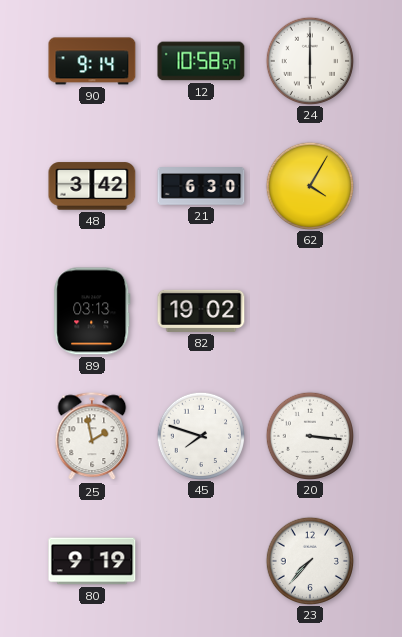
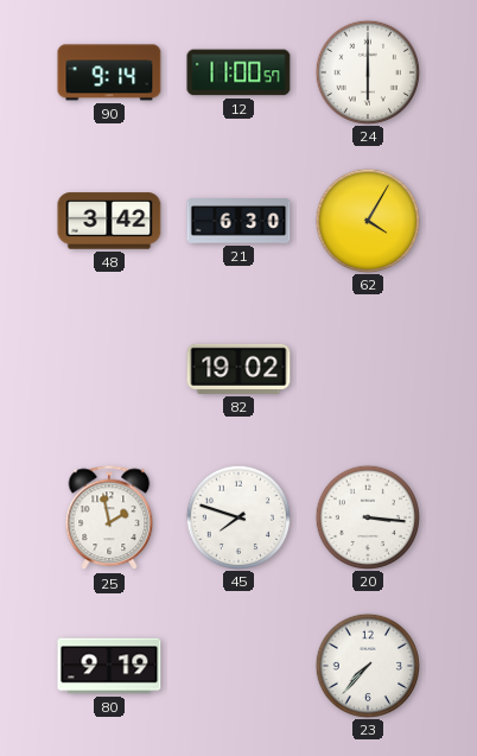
12: 10:58 -> 11:00
89: 03:13 -> none
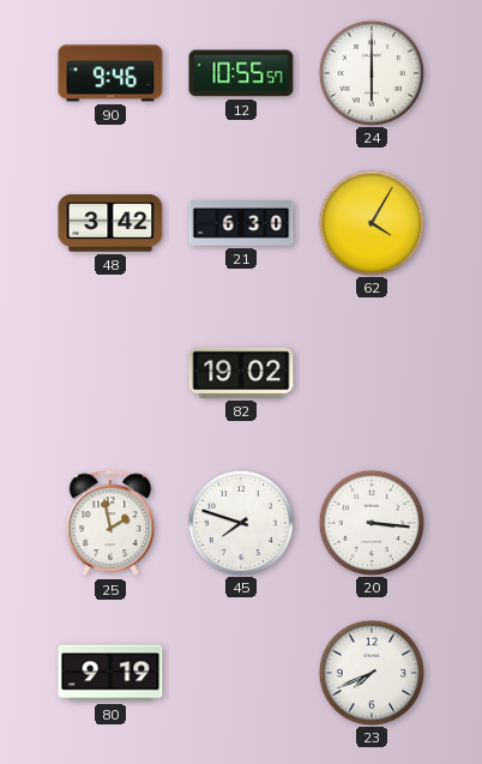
90: 9:14 -> 9:46
12: 11:00 -> 10:55
23: 7:37 -> 7:41
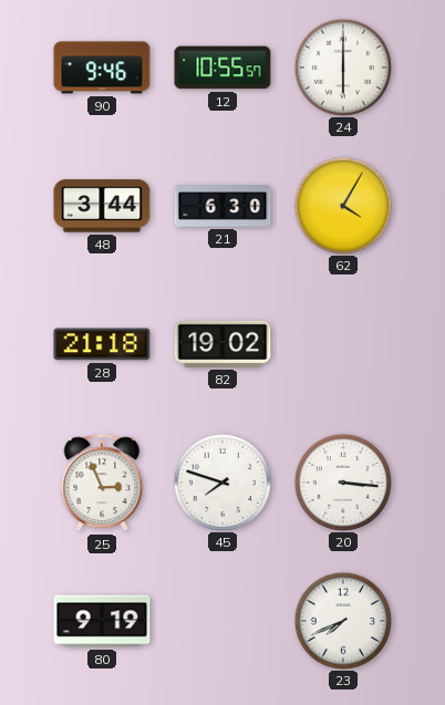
48: 3:42 -> 3:44
28: none -> 21:18
25: 1:58 -> 2:56
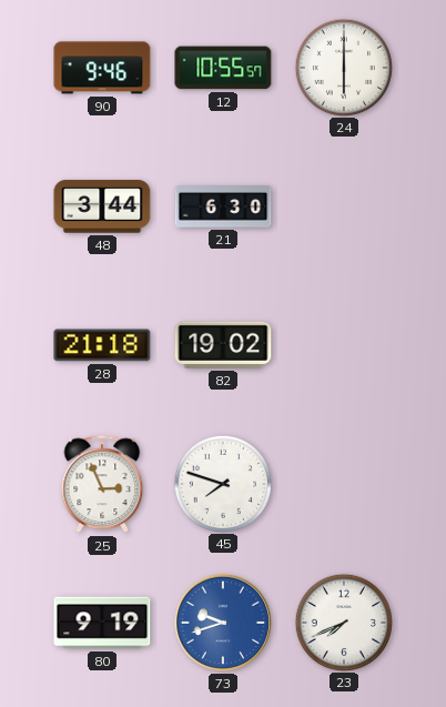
62: 4:05 -> none
20: 3:16 -> none
73: none -> 9:42
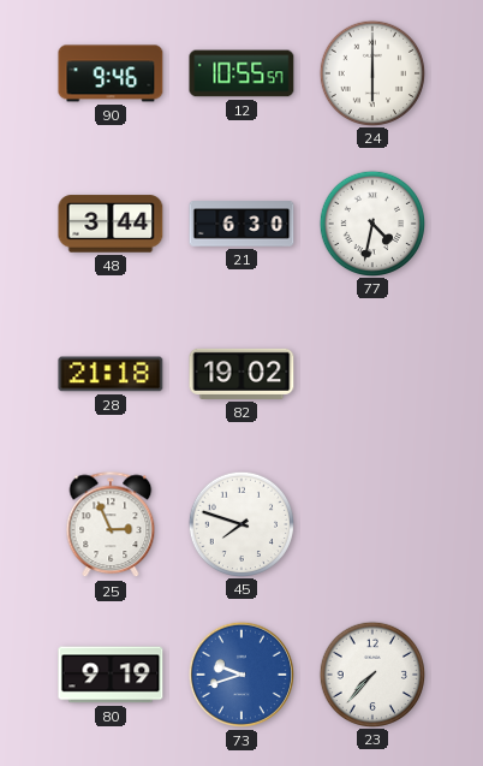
77: none -> 4:32
23: 7:41 -> 7:37
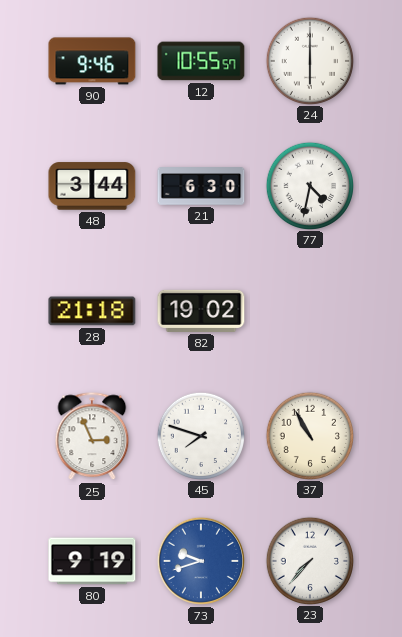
37: none -> 10:55
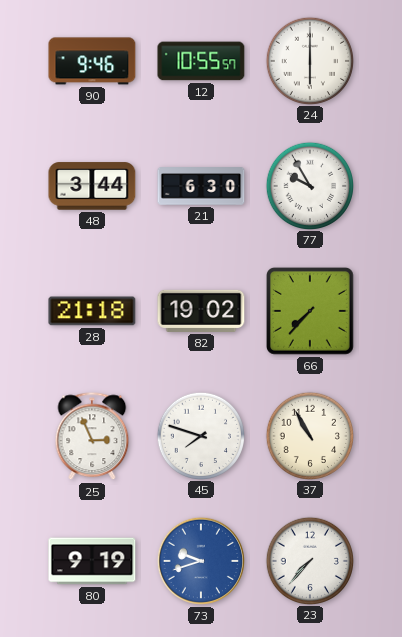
77: 4:32 -> 9:55
66: none -> 7:37
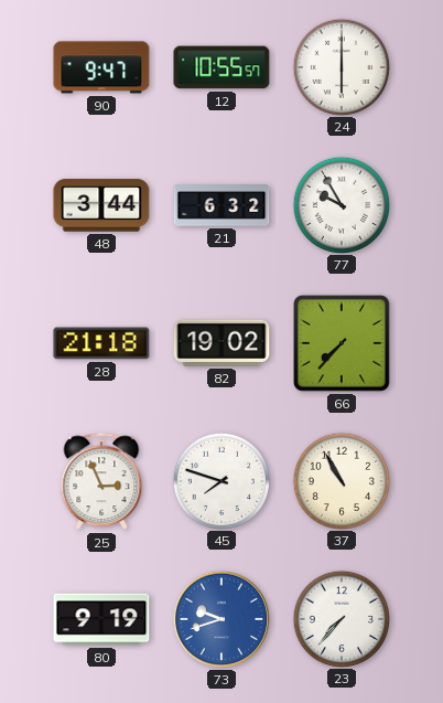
90: 9:46 -> 9:47
21: 6:30 -> 6:32
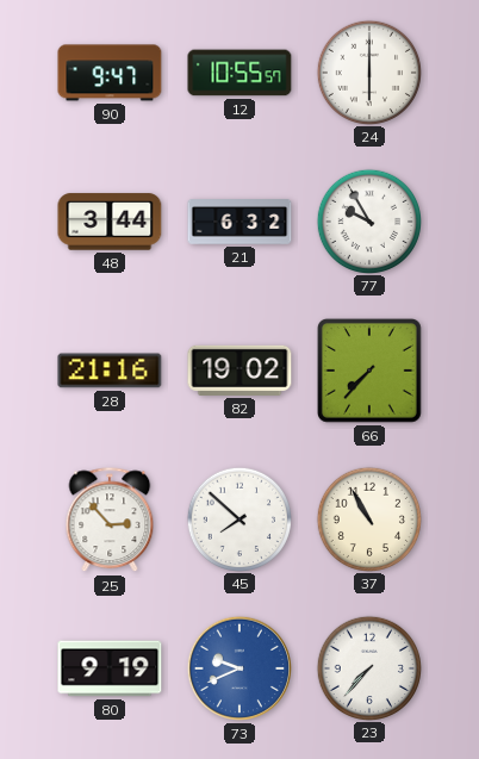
28: 21:18 -> 21:16
25: 2:56 -> 2:53
45: 7:48 -> 7:52
73: 9:42 -> 9:41
